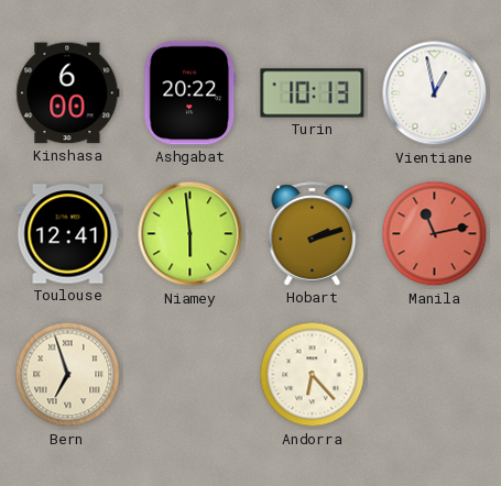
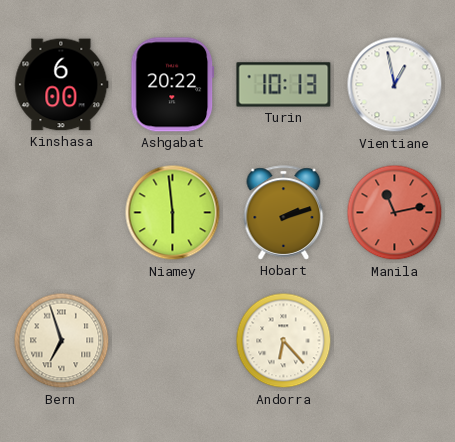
Toulouse: 12:41 -> none
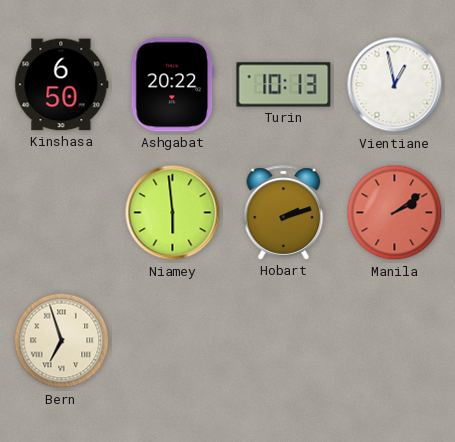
Kinshasa: 6:00 -> 6:50
Manila: 11:13 -> 2:09
Andorra: 6:23 -> none
